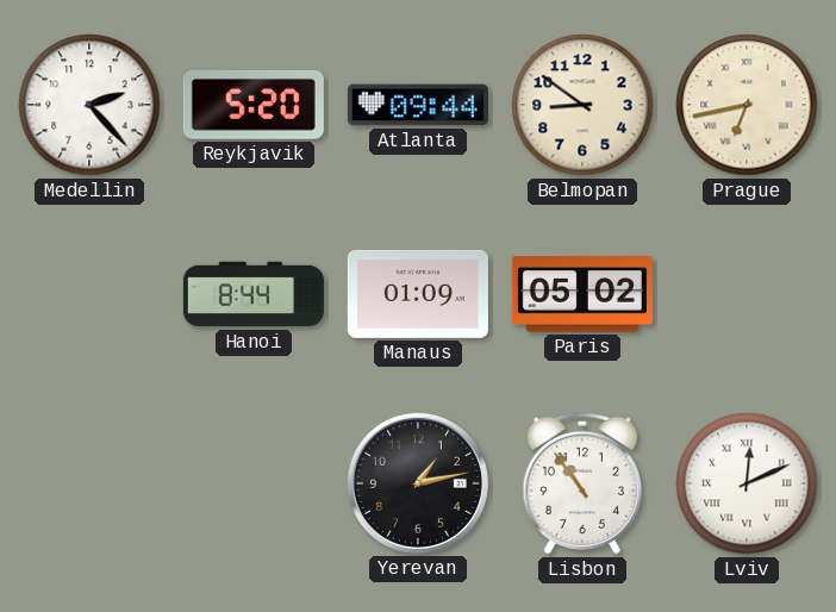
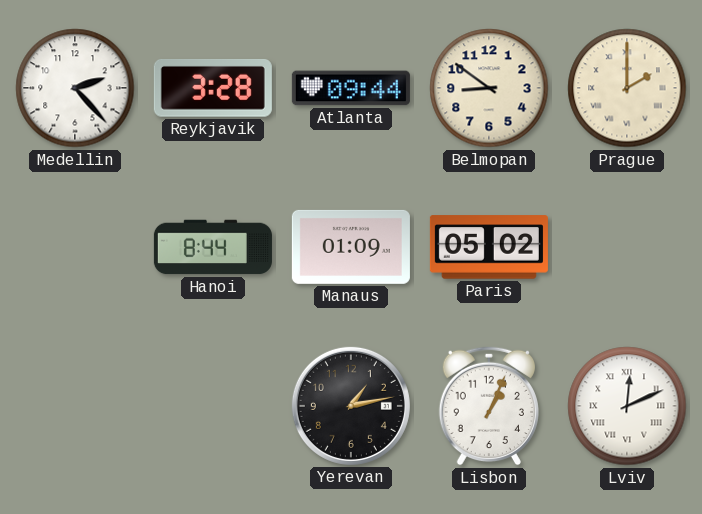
Reykjavik: 5:20 -> 3:28
Prague: 6:43 -> 2:00
Lisbon: 10:54 -> 1:04
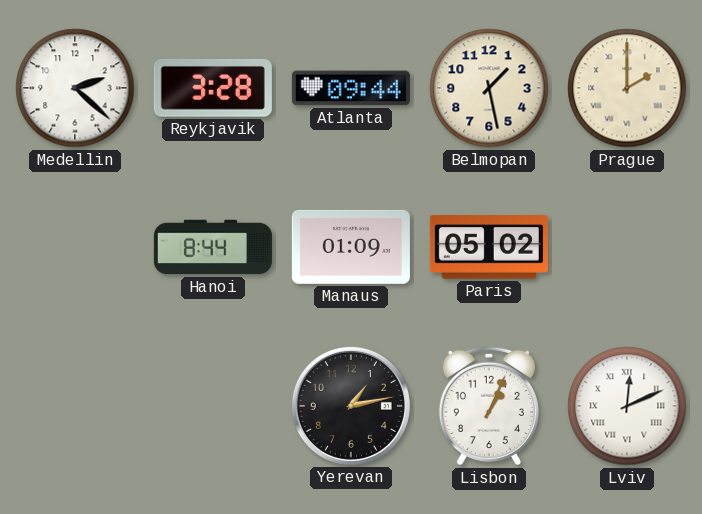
Medellin: 2:23 -> 2:22
Belmopan: 8:51 -> 1:28
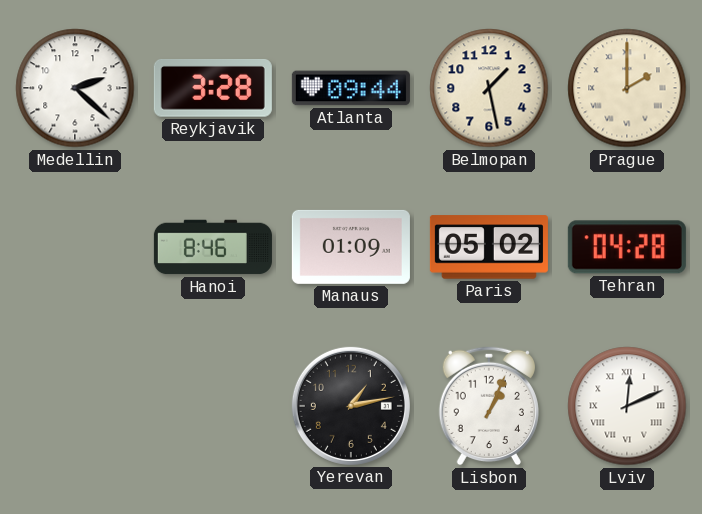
Hanoi: 8:44 -> 8:46
Tehran: none -> 04:28
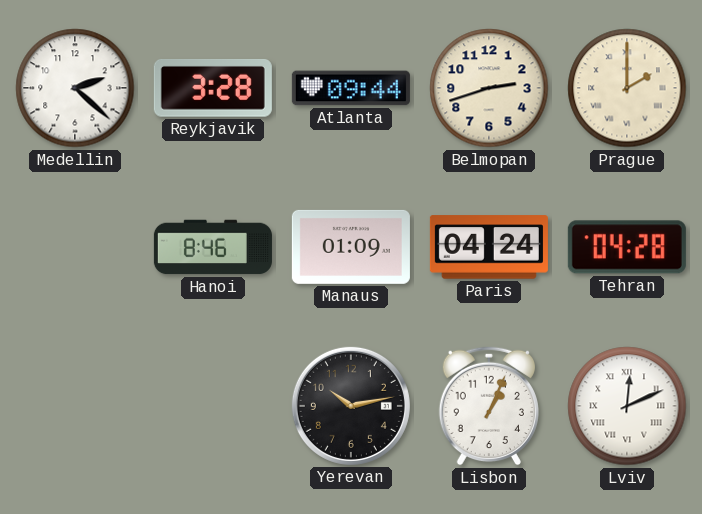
Belmopan: 1:28 -> 2:42
Paris: 05:02 -> 04:24
Yerevan: 1:13 -> 10:13
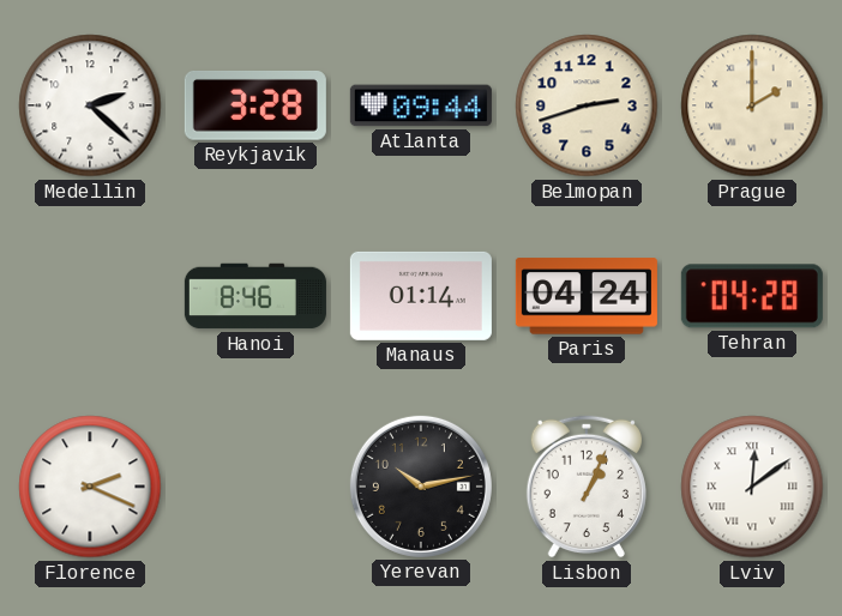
Manaus: 01:09 -> 01:14
Florence: none -> 2:19
Lviv: 12:11 -> 12:09
